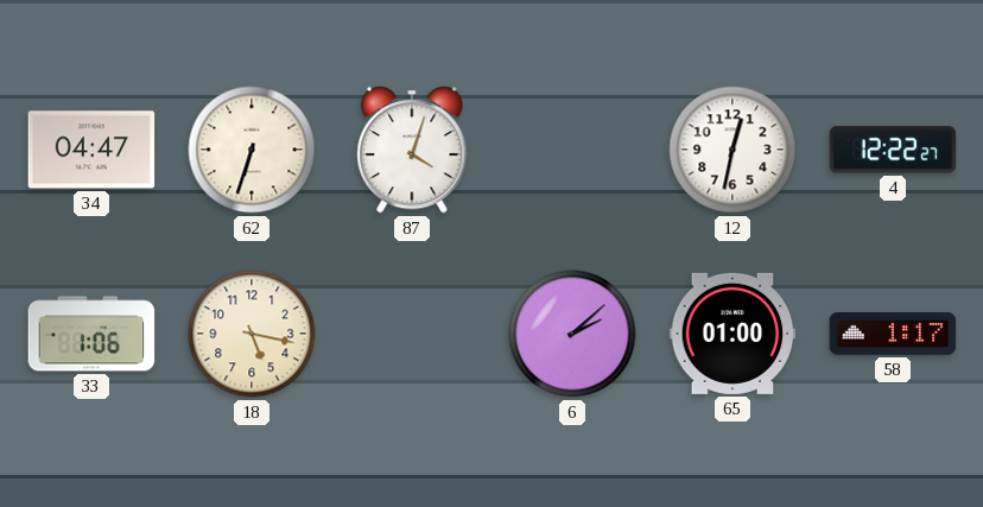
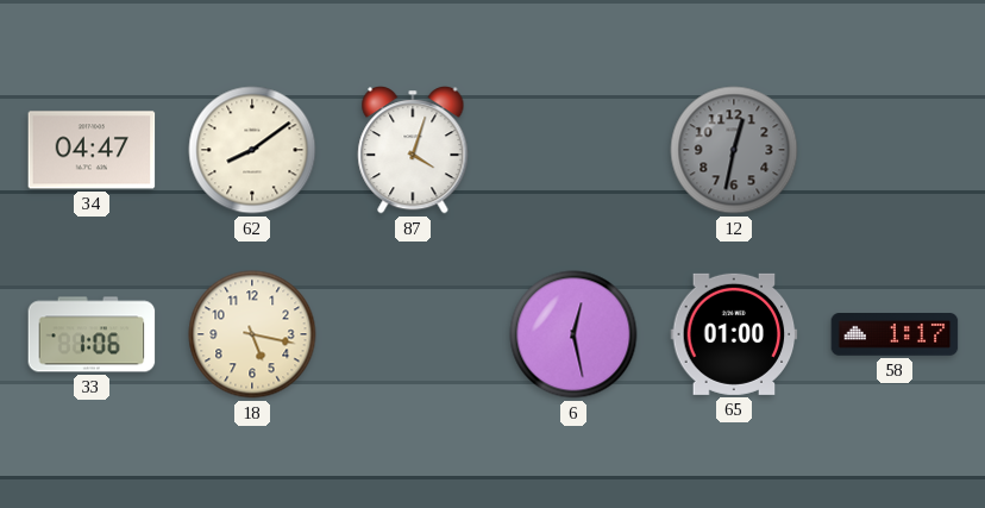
62: 6:33 -> 8:09
12 dial: white -> grey
4: 12:22 -> none
6: 2:08 -> 12:28
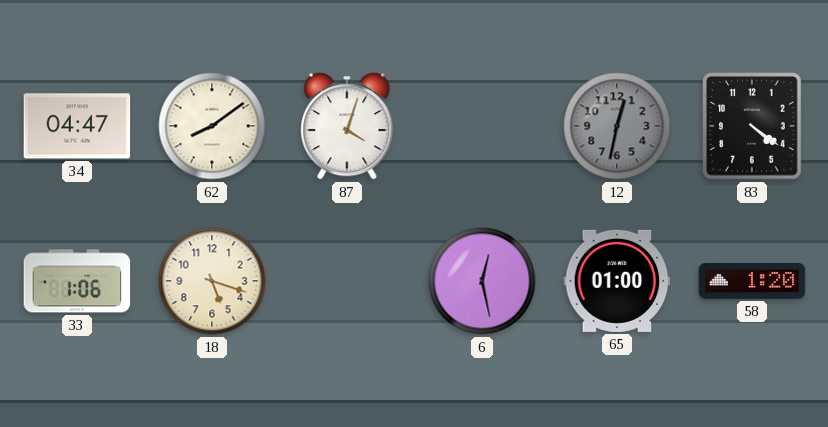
83: none -> 4:21
18: 5:17 -> 5:18
58: 1:17 -> 1:20
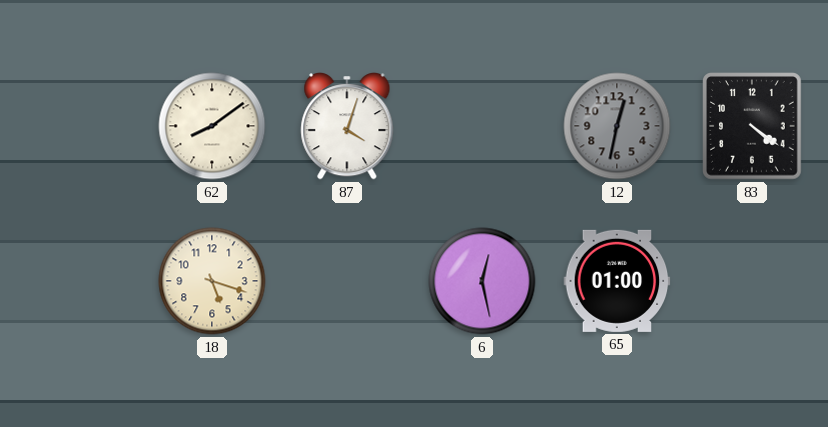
34: 04:47 -> none
33: 1:06 -> none
58: 1:20 -> none
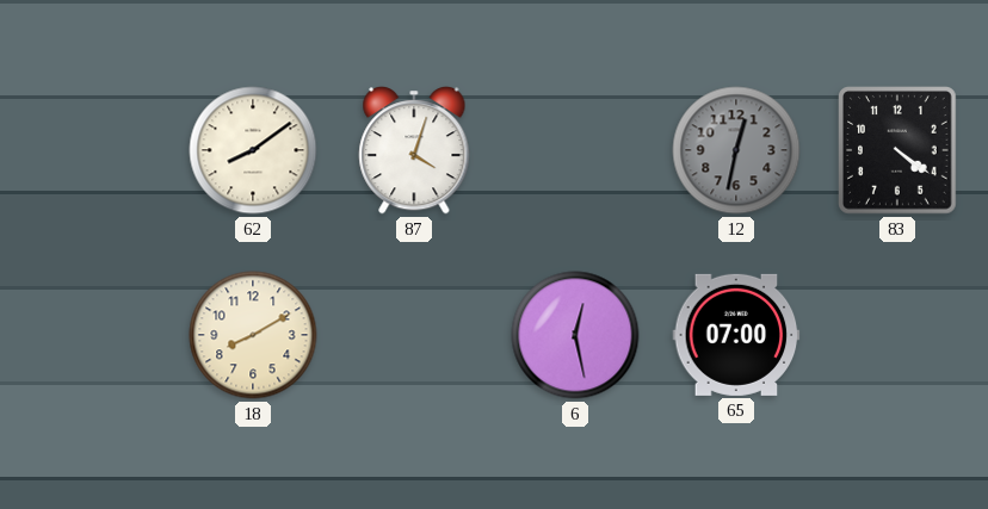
18: 5:18 -> 8:10
65: 01:00 -> 07:00
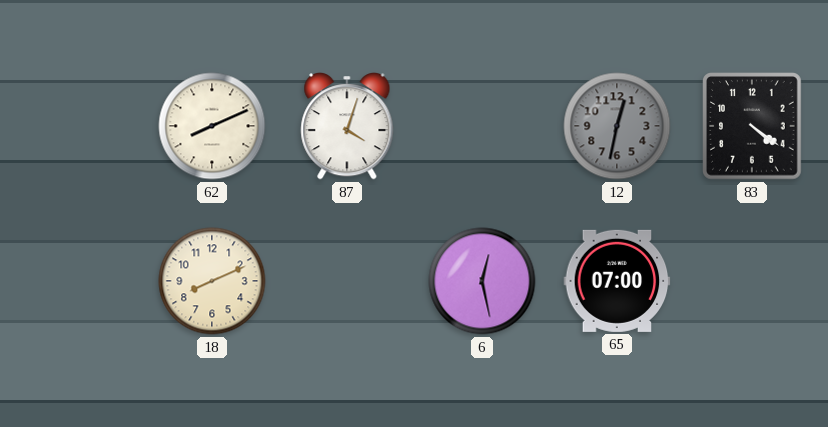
62: 8:09 -> 8:11
18: 8:10 -> 8:11
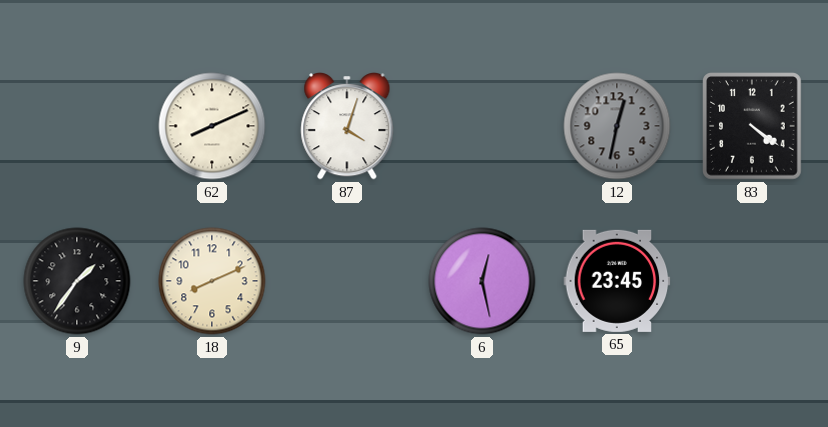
9: none -> 1:36
65: 07:00 -> 23:45
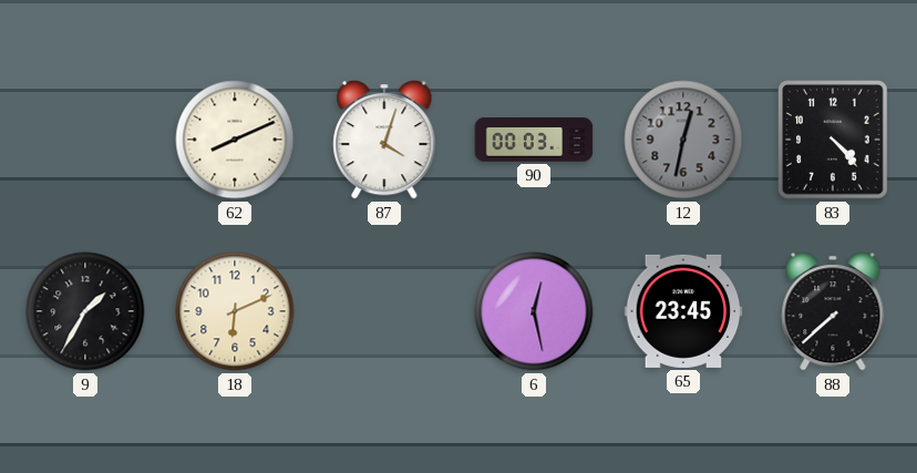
90: none -> 00:03
83: 4:21 -> 4:23
9: 1:36 -> 1:35
18: 8:11 -> 6:11
88: none -> 7:38
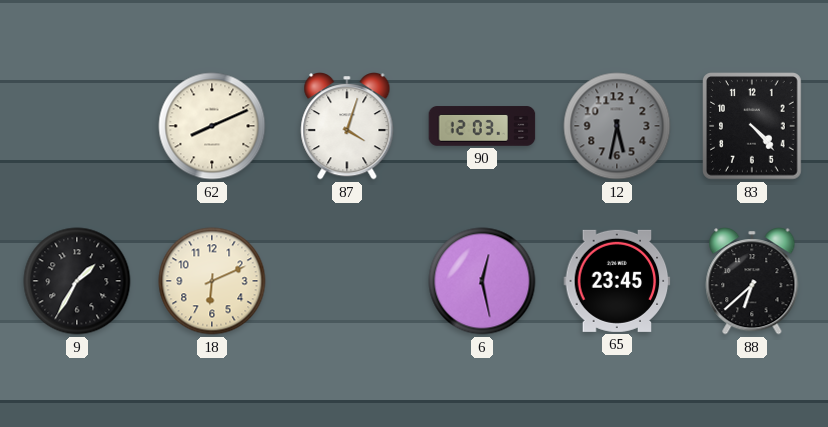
90: 00:03 -> 12:03
12: 12:32 -> 5:32
88: 7:38 -> 6:38
